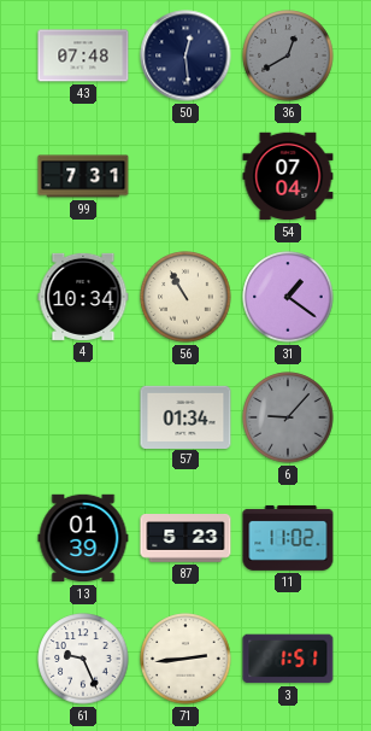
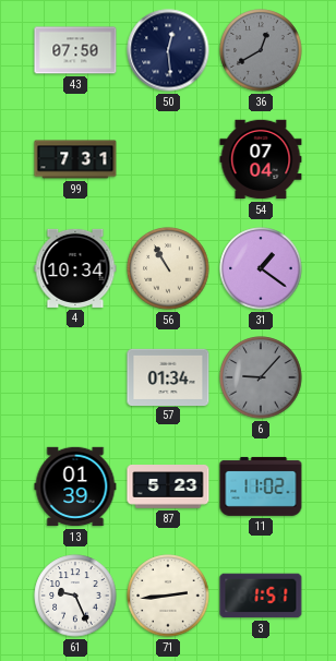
43: 07:48 -> 07:50
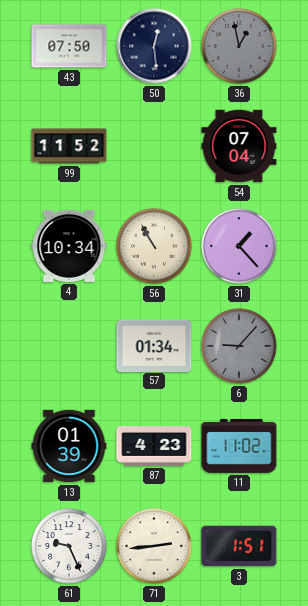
36: 12:40 -> 12:58
99: 7:31 -> 11:52
31: 1:21 -> 1:23
87: 5:23 -> 4:23
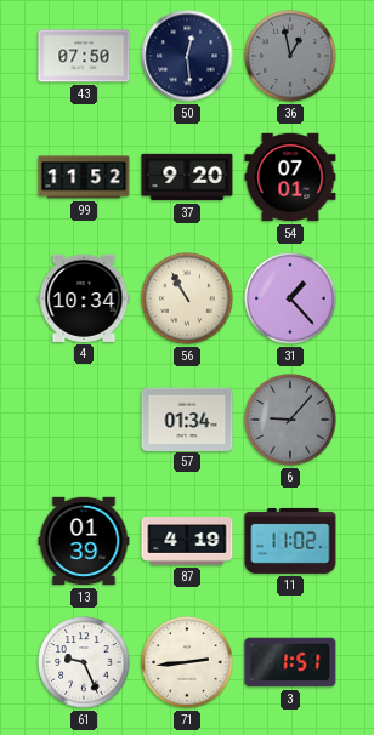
37: none -> 9:20
54: 07:04 -> 07:01
87: 4:23 -> 4:19
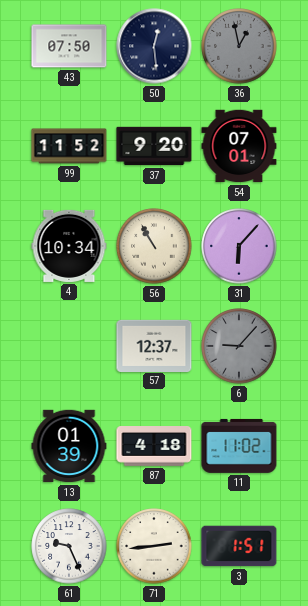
31: 1:23 -> 6:07
57: 01:34 -> 12:37
87: 4:19 -> 4:18
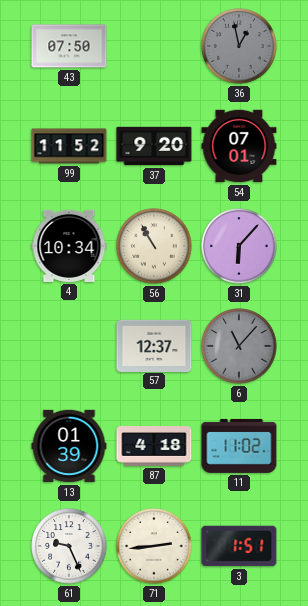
50: 12:29 -> none
6: 9:07 -> 11:07
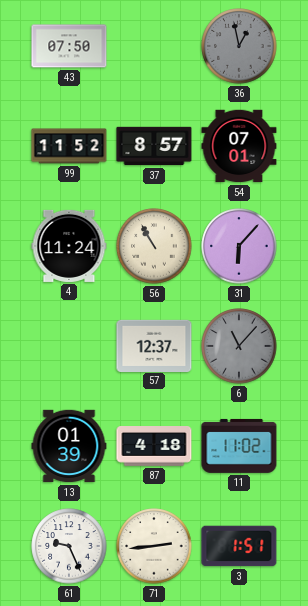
37: 9:20 -> 8:57
4: 10:34 -> 11:24
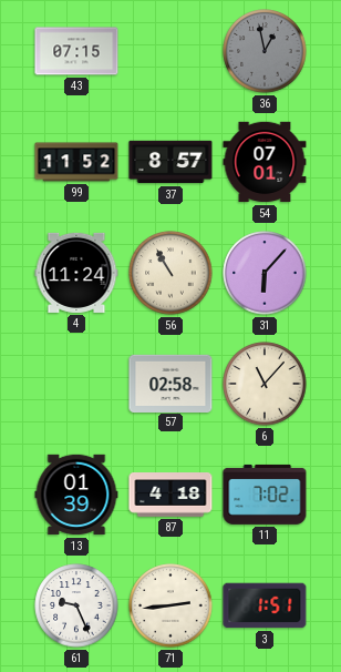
43: 07:50 -> 07:15
57: 12:37 -> 02:58
6 dial: grey -> cream
11: 11:02 -> 7:02
